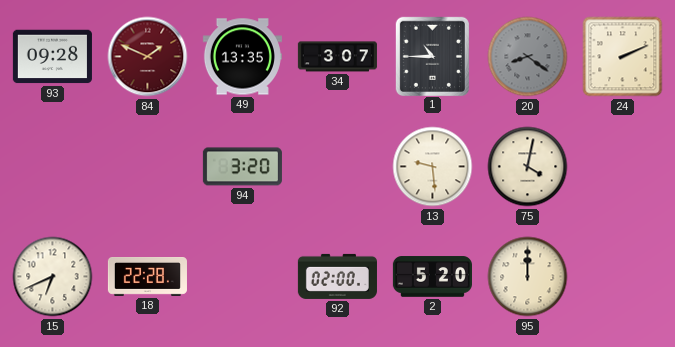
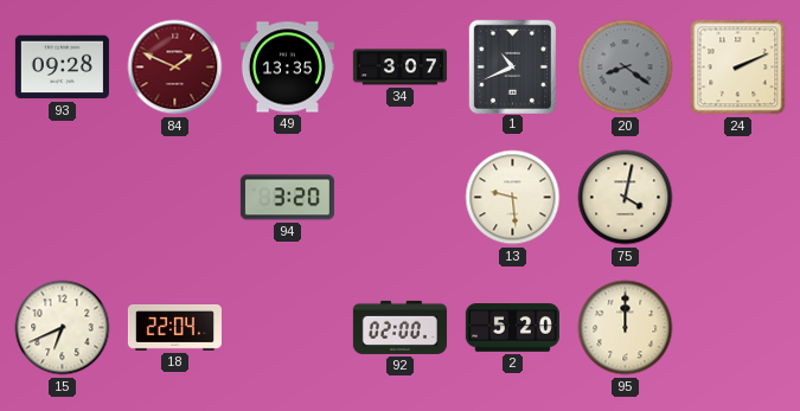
1: 10:45 -> 10:41
18: 22:28 -> 22:04
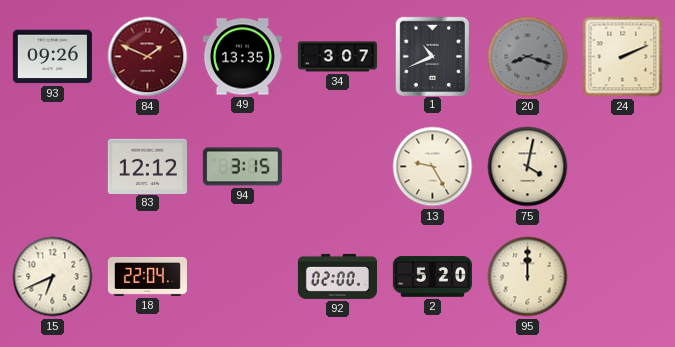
93: 09:28 -> 09:26
20: 8:21 -> 8:18
83: none -> 12:12
94: 3:20 -> 3:15
13: 9:29 -> 9:25
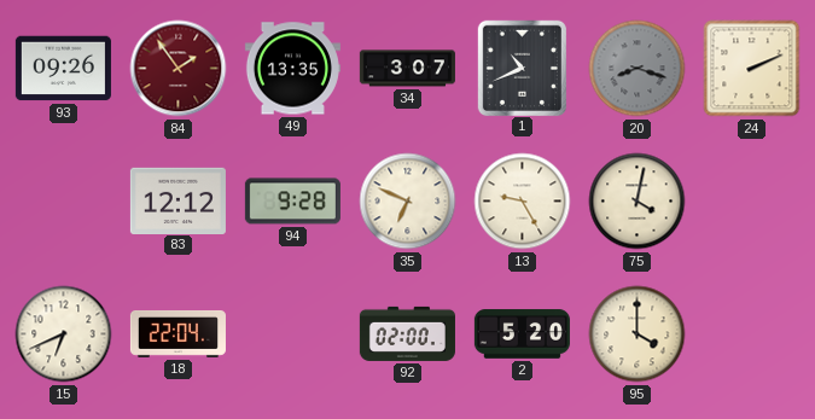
84: 1:49 -> 1:54
94: 3:15 -> 9:28
35: none -> 6:49
95: 12:00 -> 4:00
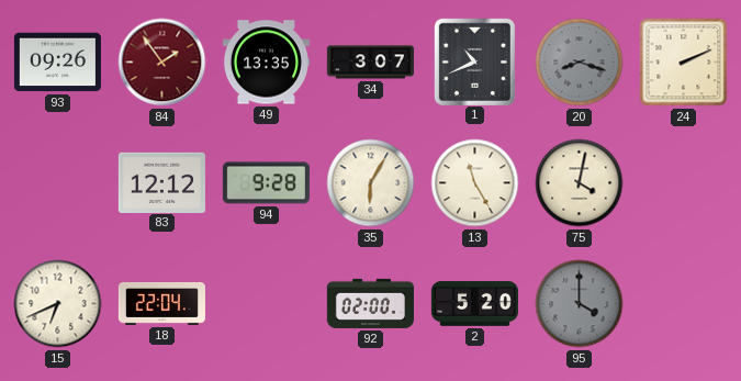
35: 6:49 -> 6:05
13: 9:25 -> 11:25
95 dial: cream -> grey
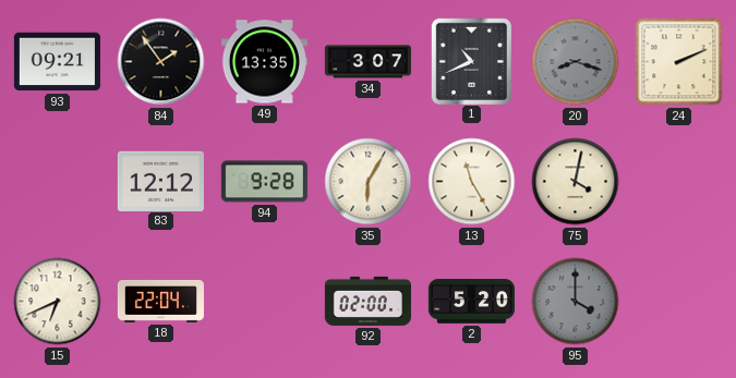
93: 09:26 -> 09:21
84 dial: burgundy -> black
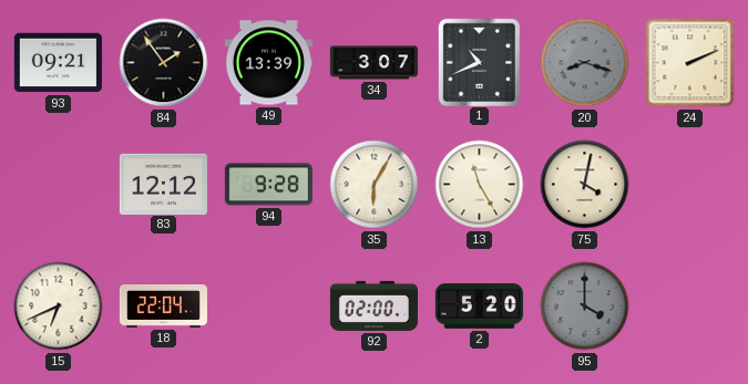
49: 13:35 -> 13:39
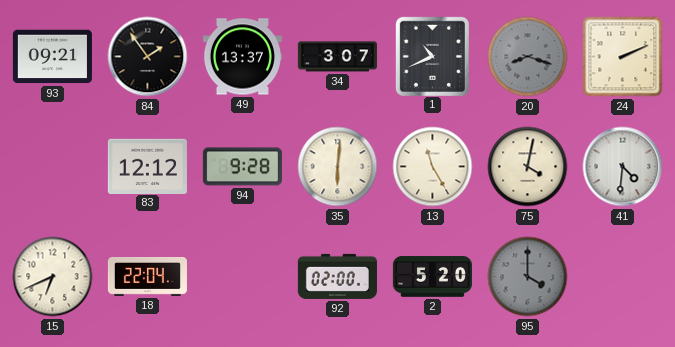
49: 13:39 -> 13:37
35: 6:05 -> 6:01
41: none -> 4:31
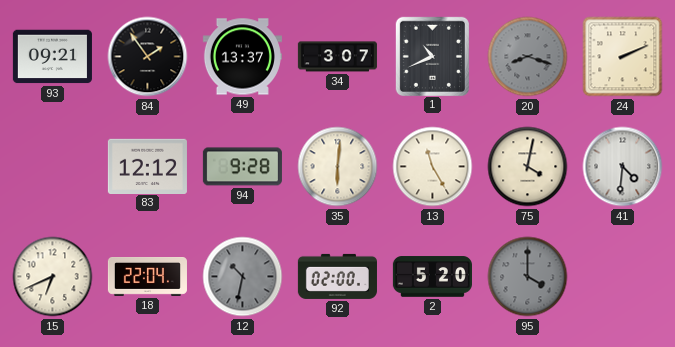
12: none -> 10:32
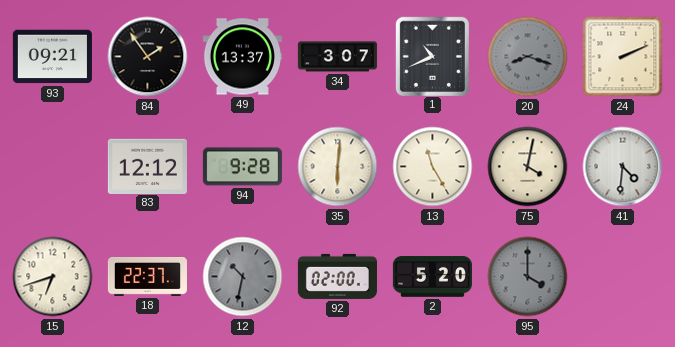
15: 6:41 -> 6:42
18: 22:04 -> 22:37
